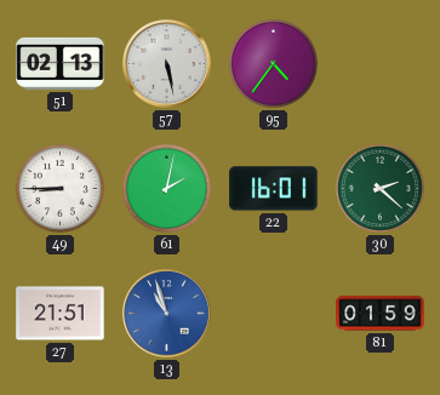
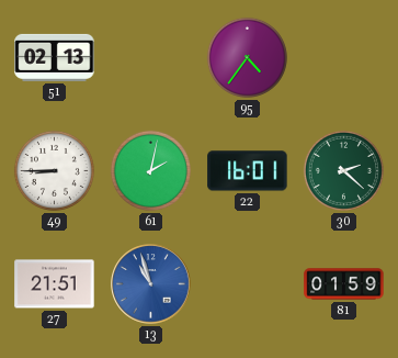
57: 5:28 -> none
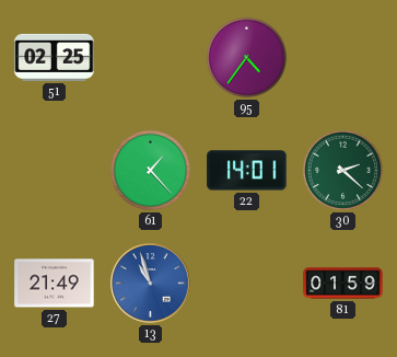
51: 02:13 -> 02:25
49: 8:45 -> none
61: 2:02 -> 1:23
22: 16:01 -> 14:01
27: 21:51 -> 21:49
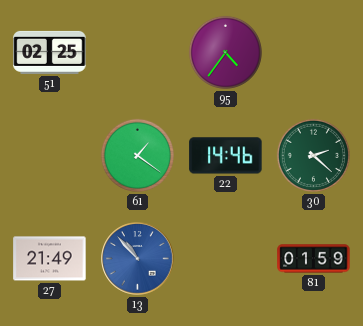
61: 1:23 -> 1:21
22: 14:01 -> 14:46
13: 10:57 -> 10:53
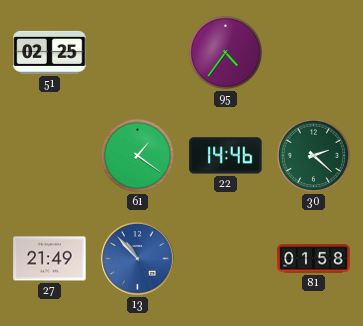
81: 01:59 -> 01:58
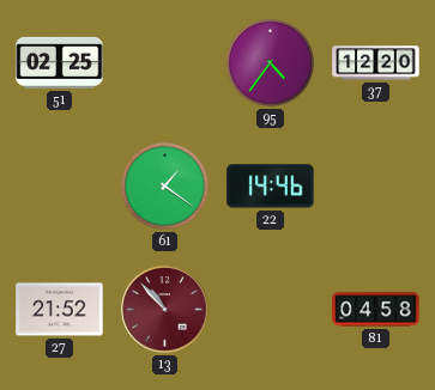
37: none -> 12:20
30: 2:22 -> none
27: 21:49 -> 21:52
13 dial: blue -> burgundy
81: 01:58 -> 04:58
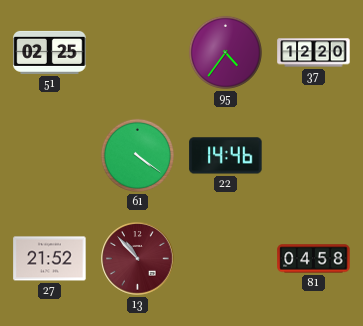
61: 1:21 -> 4:21
